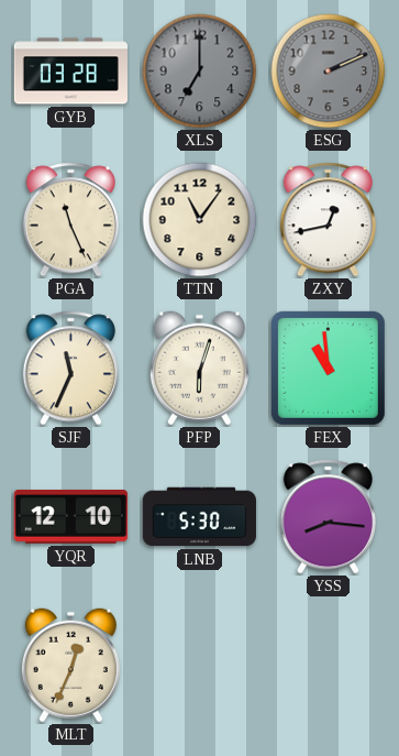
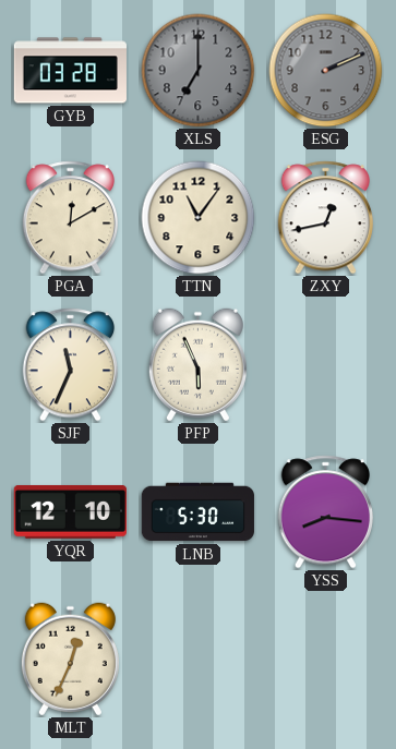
PGA: 11:26 -> 12:10
PFP: 6:03 -> 5:56
FEX: 10:59 -> none
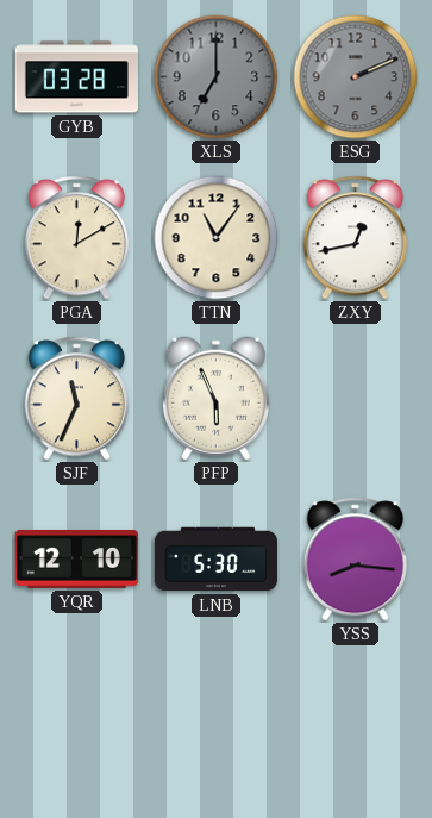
MLT: 12:34 -> none
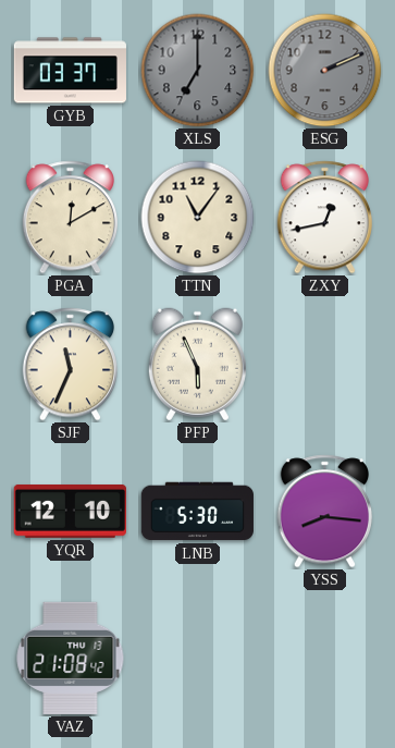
GYB: 03:28 -> 03:37
VAZ: none -> 21:08
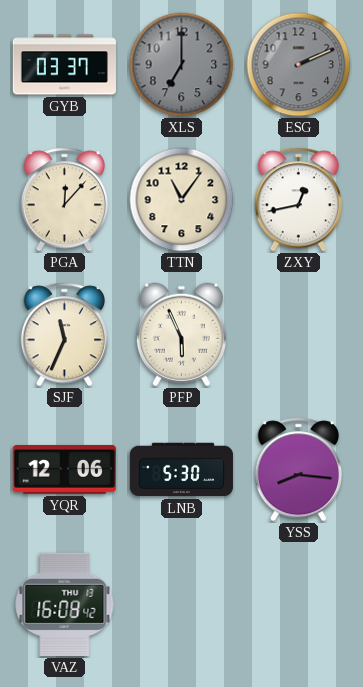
PGA: 12:10 -> 12:07
YQR: 12:10 -> 12:06
VAZ: 21:08 -> 16:08
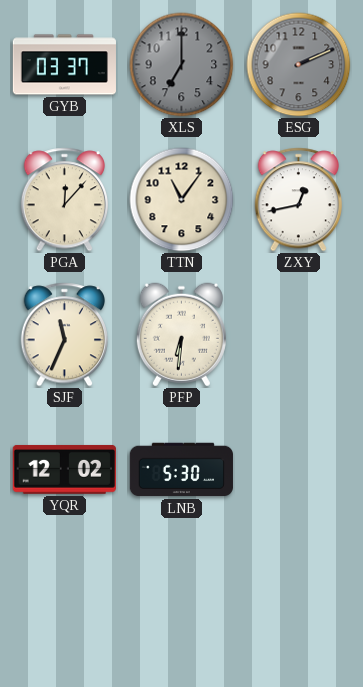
PFP: 5:56 -> 6:31
YQR: 12:06 -> 12:02
YSS: 8:16 -> none
VAZ: 16:08 -> none
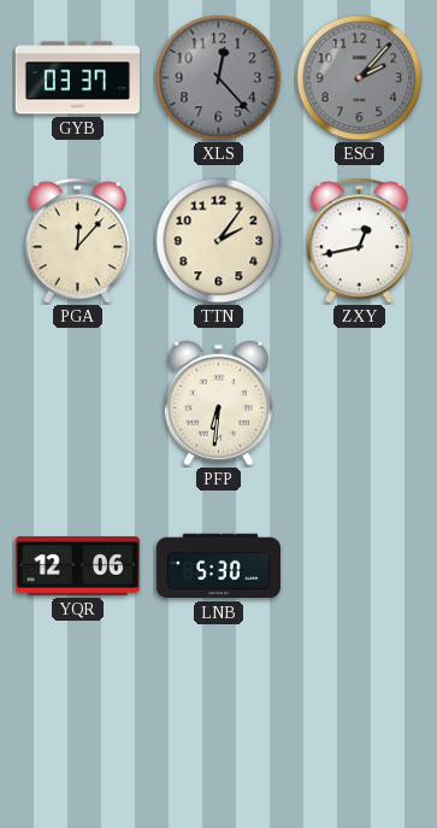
XLS: 7:00 -> 12:23
ESG: 2:11 -> 2:07
TTN: 11:06 -> 2:06
SJF: 11:34 -> none
YQR: 12:02 -> 12:06
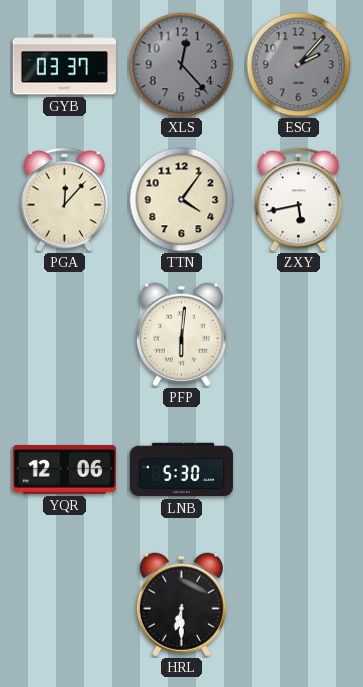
TTN: 2:06 -> 4:06
ZXY: 12:43 -> 5:43
PFP: 6:31 -> 6:01
HRL: none -> 6:30
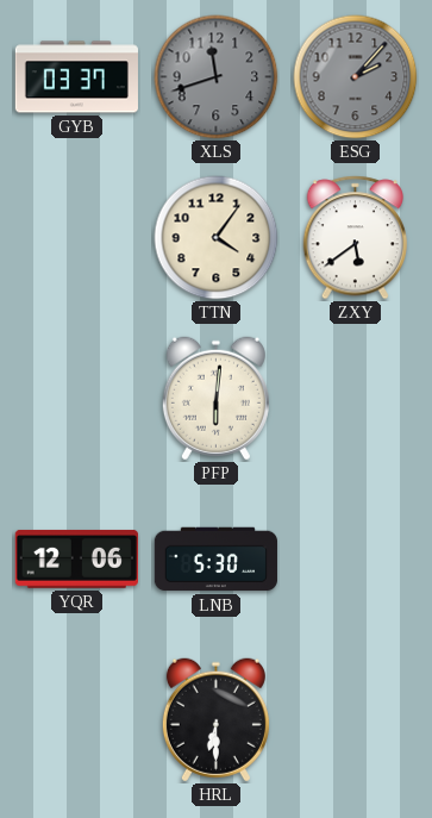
XLS: 12:23 -> 11:42
PGA: 12:07 -> none
ZXY: 5:43 -> 5:39
